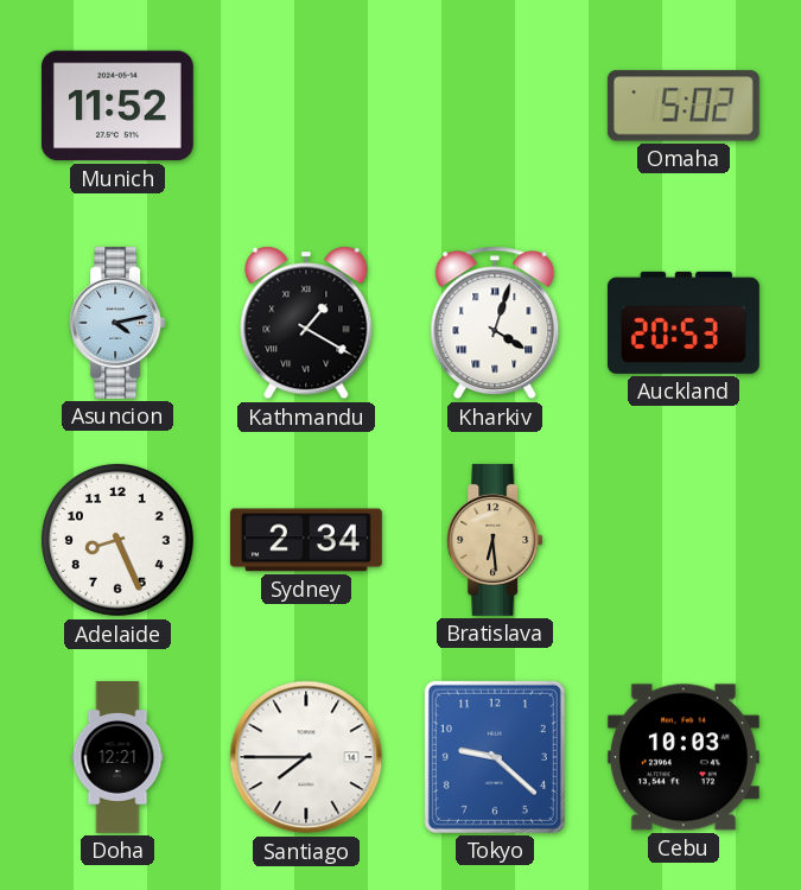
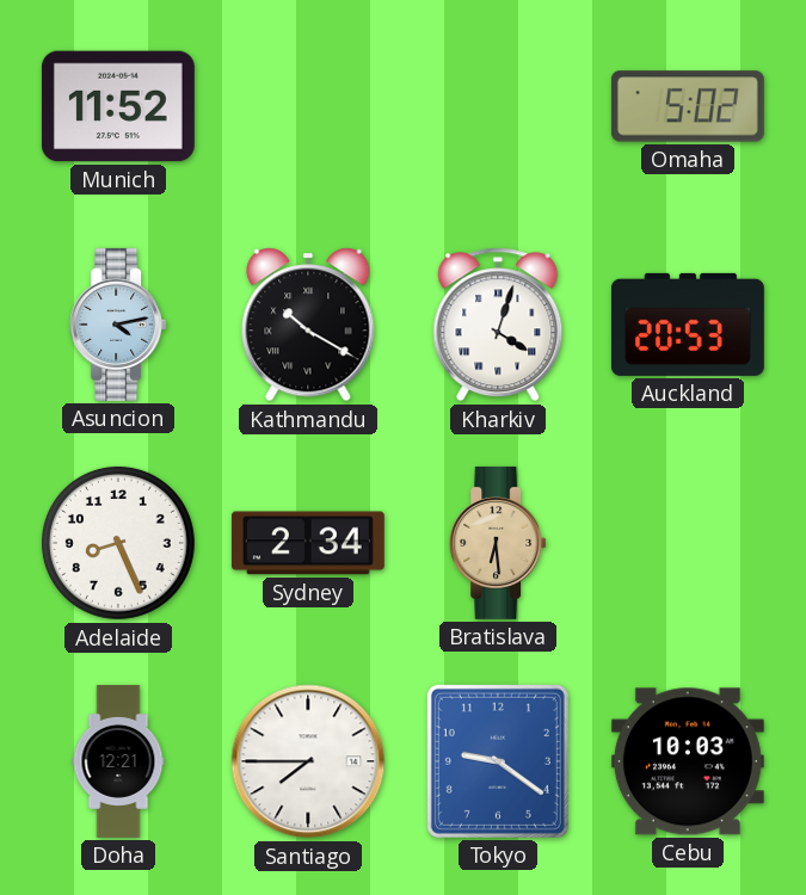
Kathmandu: 1:20 -> 10:20
Tokyo: 9:22 -> 9:21
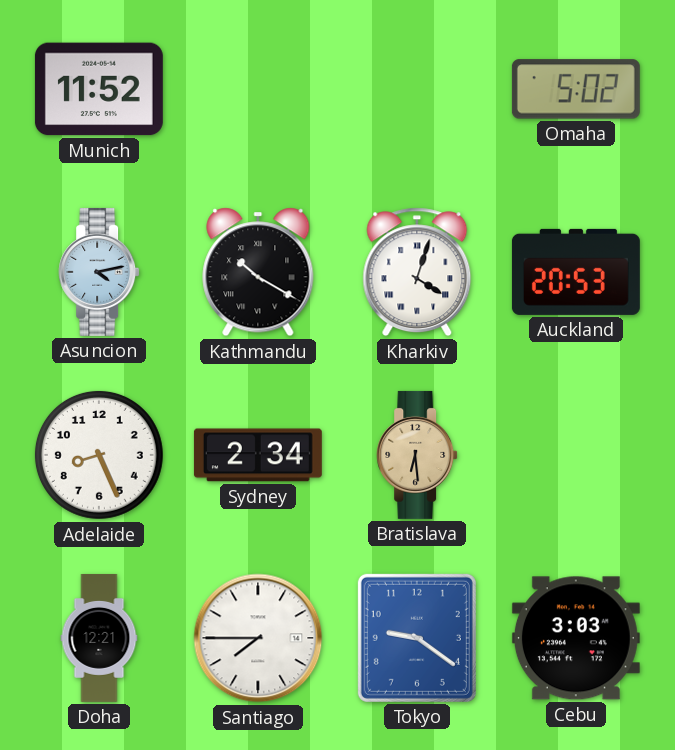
Cebu: 10:03 -> 3:03
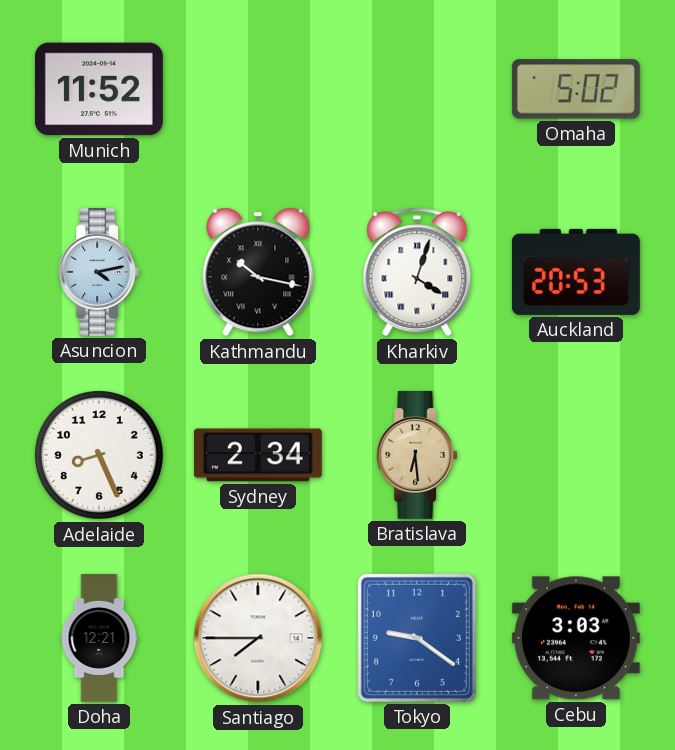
Kathmandu: 10:20 -> 10:17
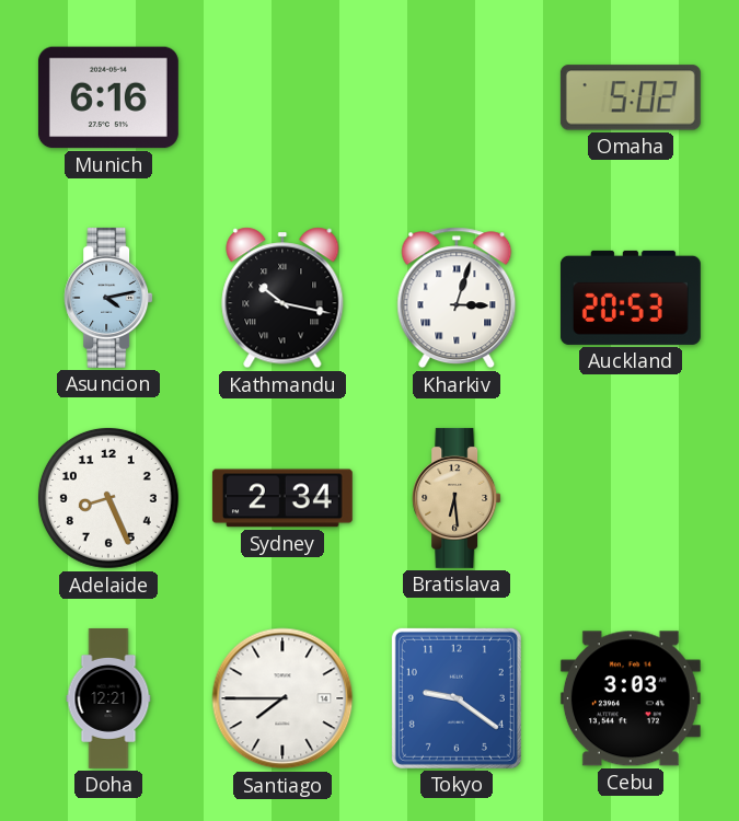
Munich: 11:52 -> 6:16
Kharkiv: 4:03 -> 3:03
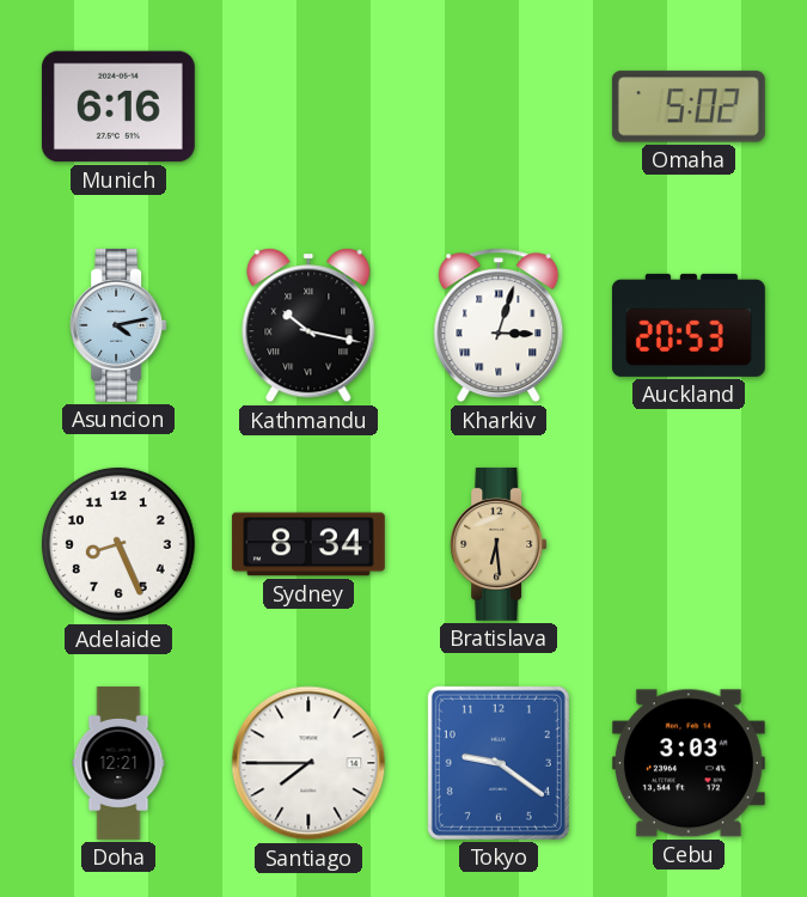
Sydney: 2:34 -> 8:34
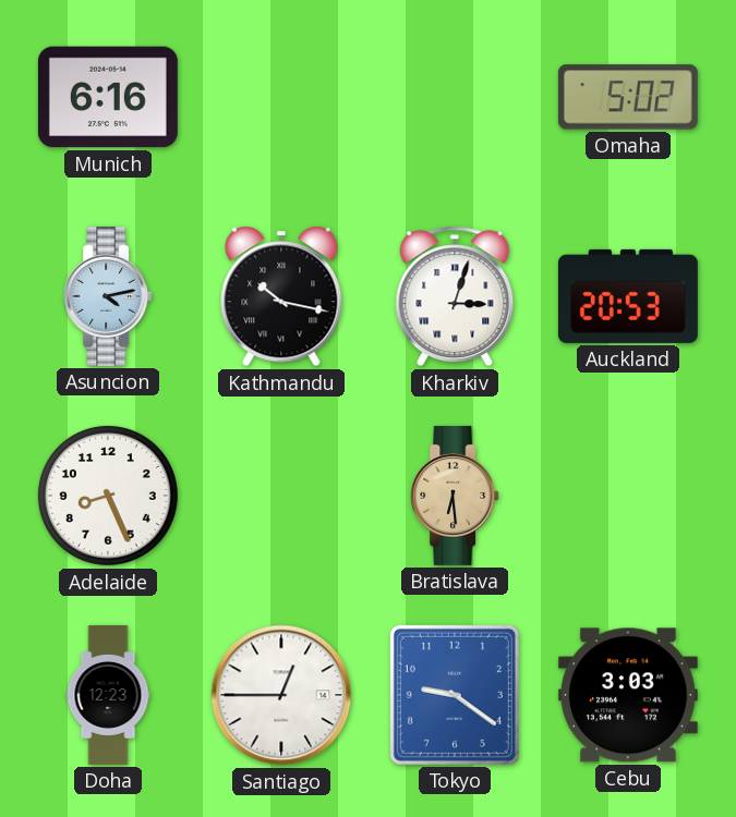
Sydney: 8:34 -> none
Doha: 12:21 -> 12:23
Santiago: 7:45 -> 12:45
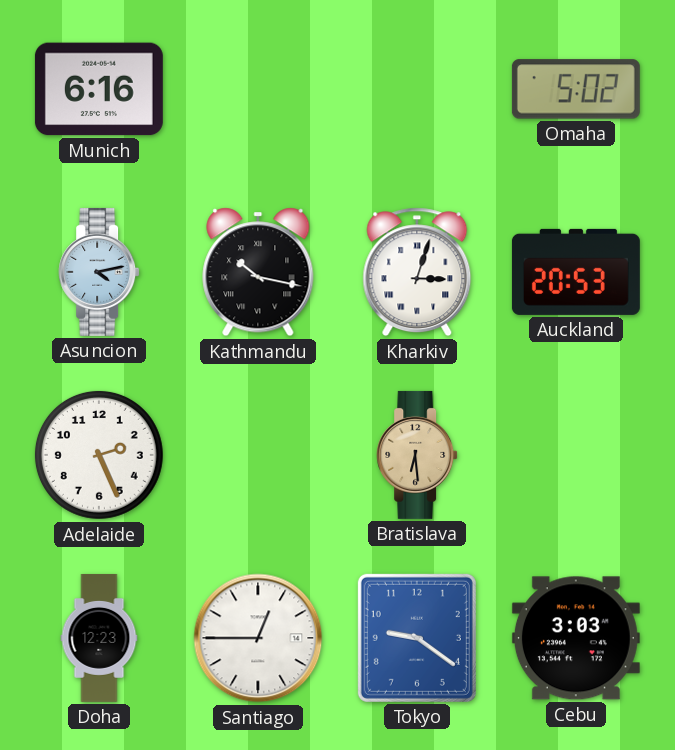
Adelaide: 8:26 -> 2:26
